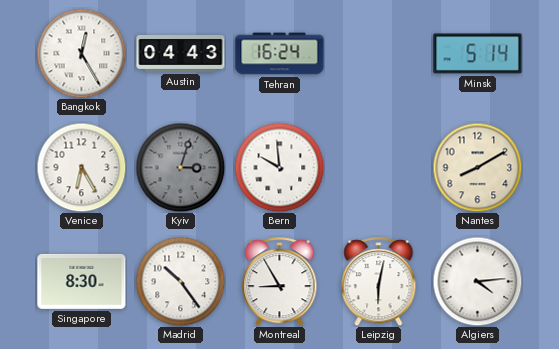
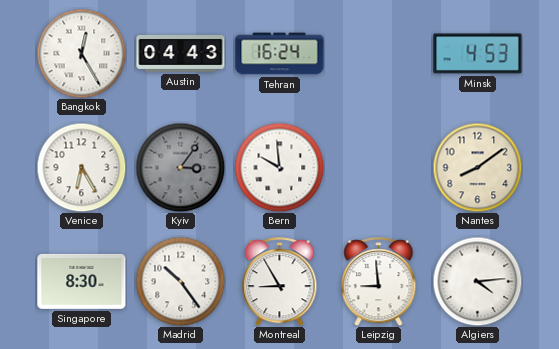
Minsk: 5:14 -> 4:53
Kyiv: 3:03 -> 3:06
Nantes: 8:10 -> 8:09
Leipzig: 6:02 -> 8:59
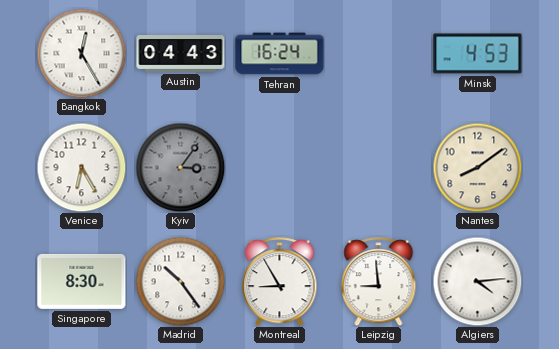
Bern: 9:59 -> none
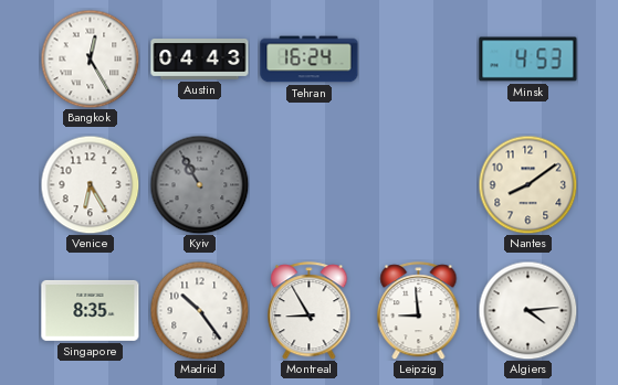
Kyiv: 3:06 -> 10:55
Singapore: 8:30 -> 8:35
